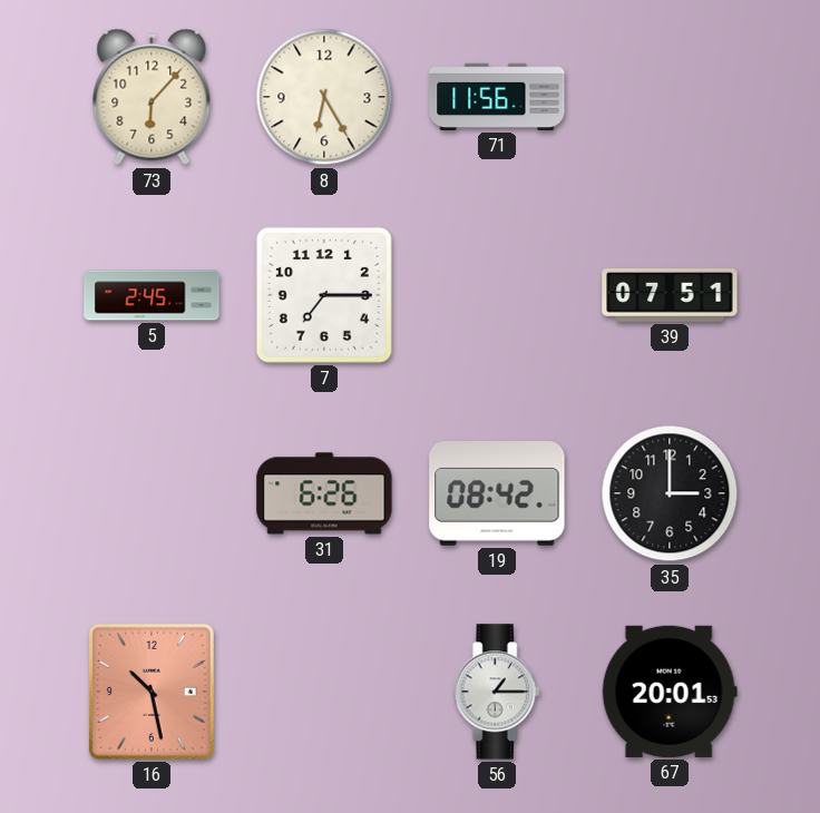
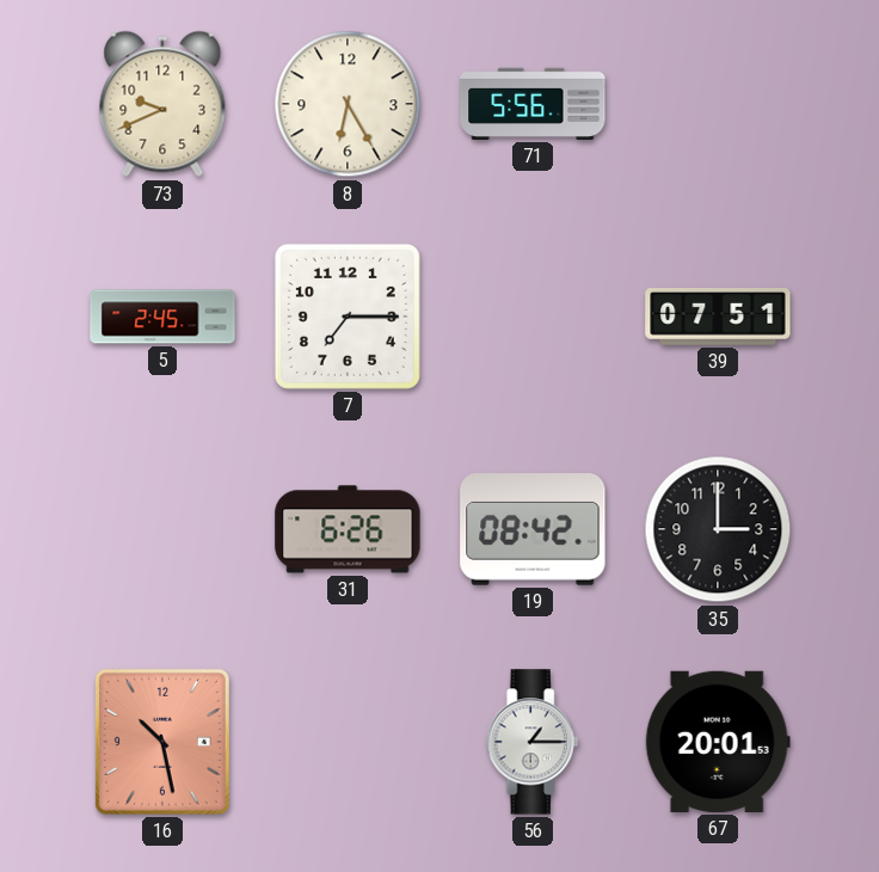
73: 6:07 -> 9:41
71: 11:56 -> 5:56
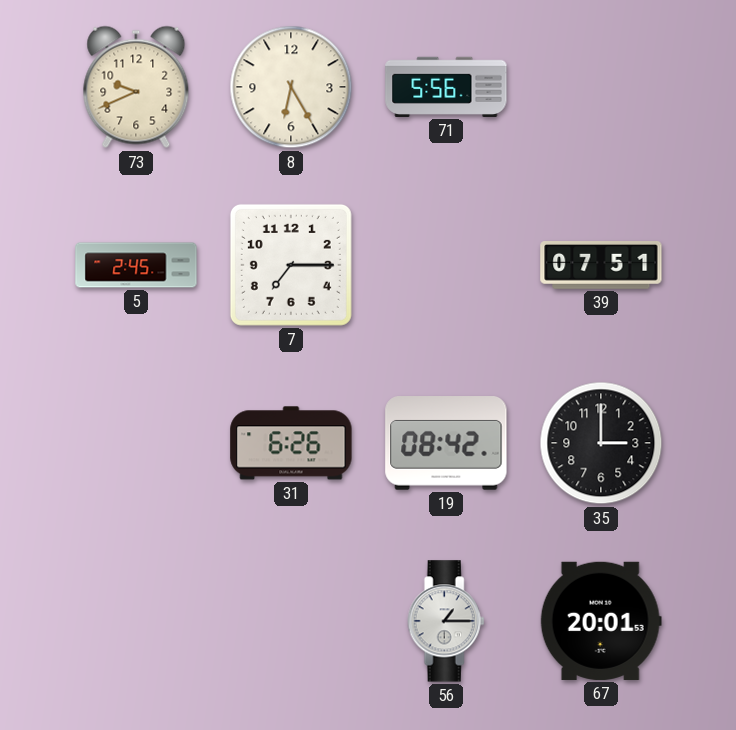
16: 10:28 -> none
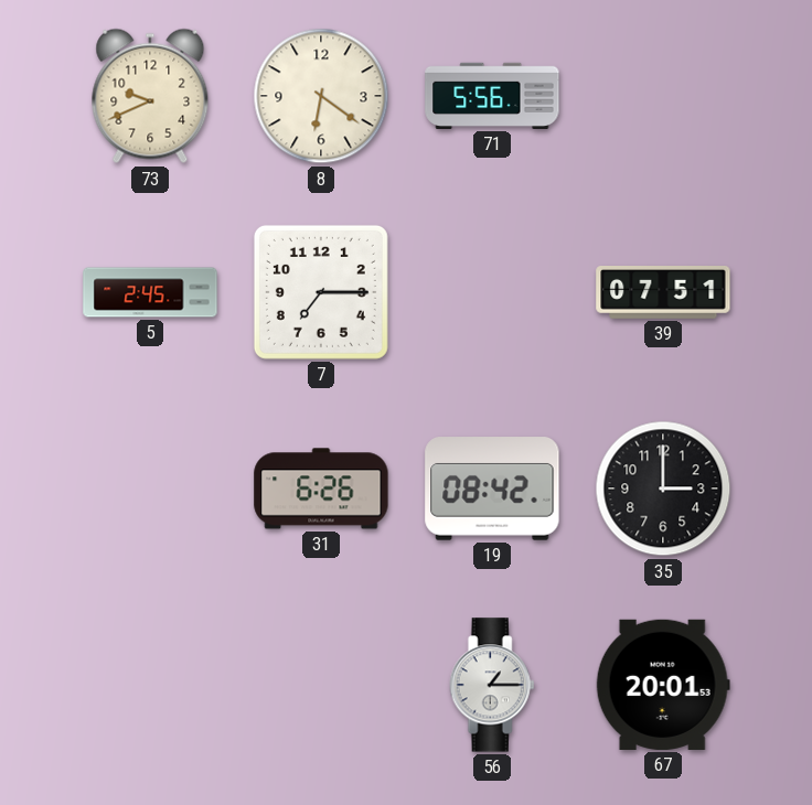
8: 6:25 -> 6:21
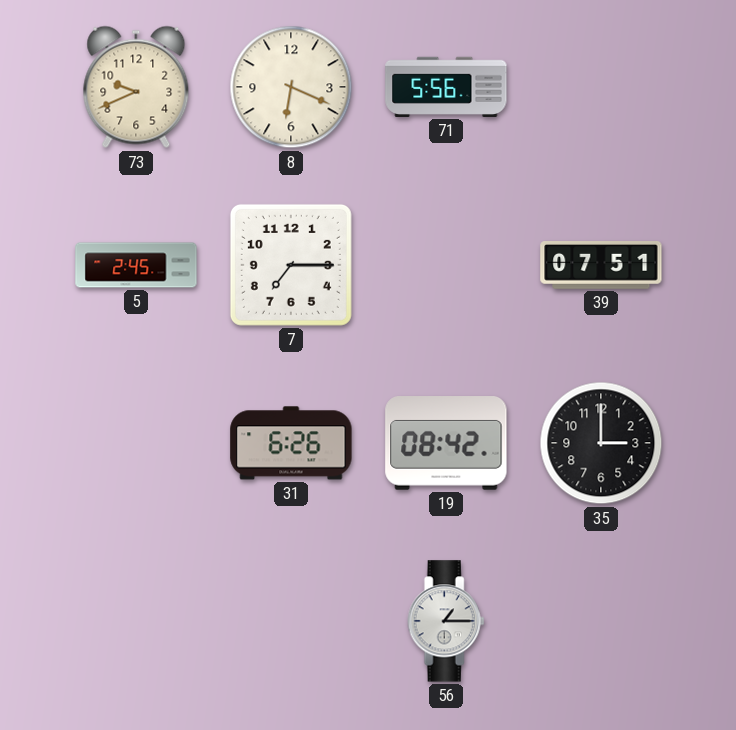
8: 6:21 -> 6:19
67: 20:01 -> none
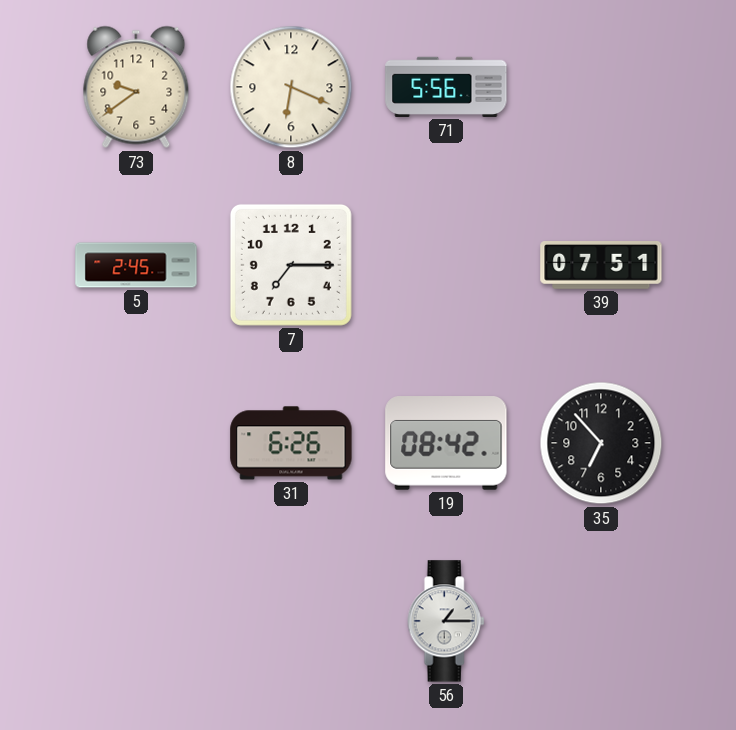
73: 9:41 -> 9:39
35: 3:00 -> 6:53
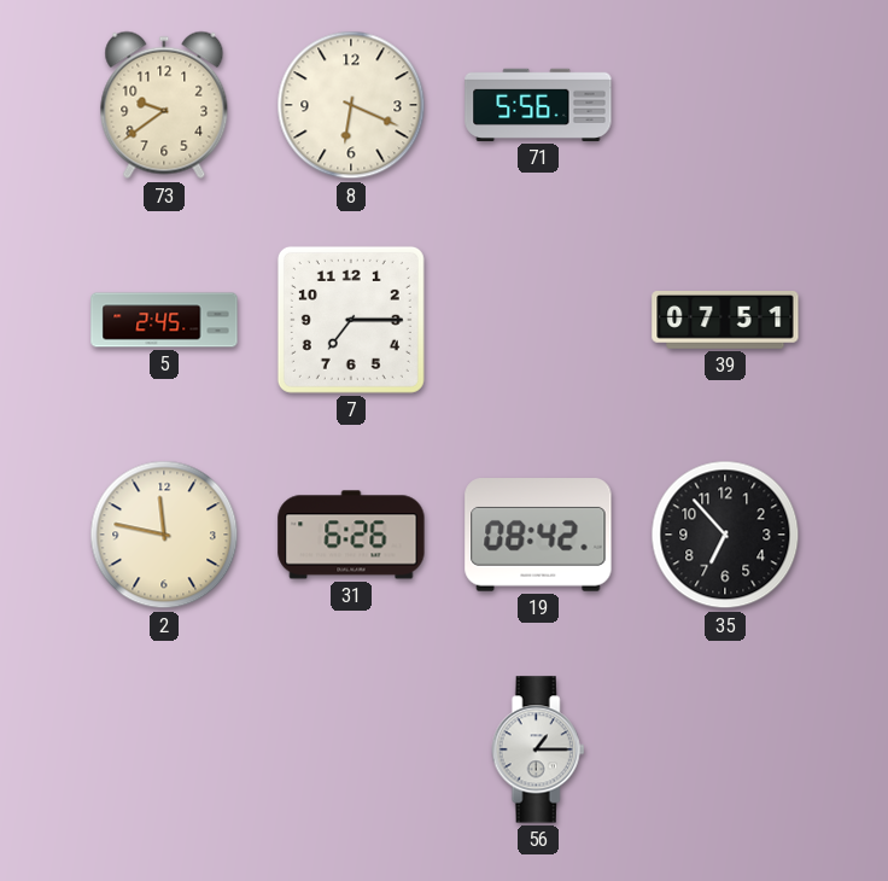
2: none -> 11:47
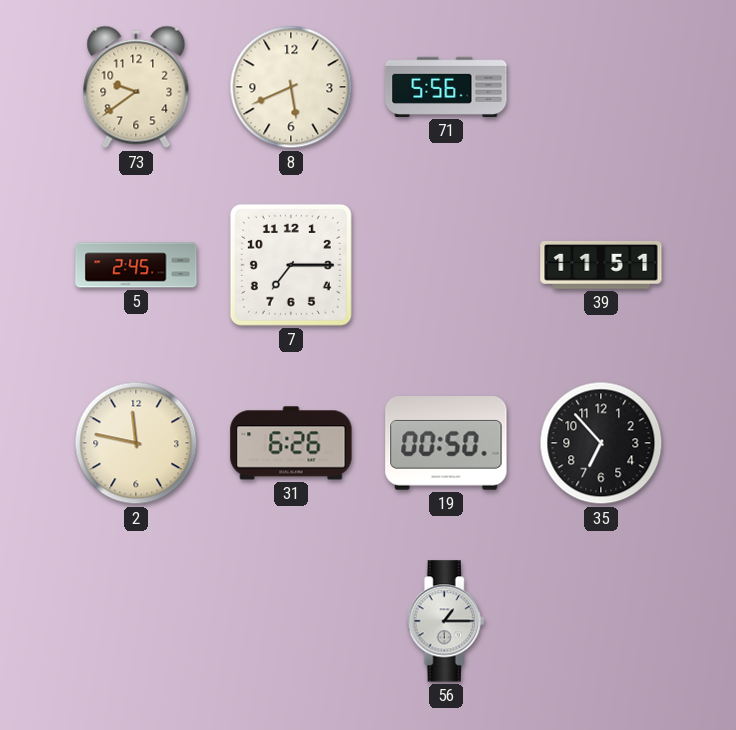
8: 6:19 -> 5:41
39: 07:51 -> 11:51
19: 08:42 -> 00:50
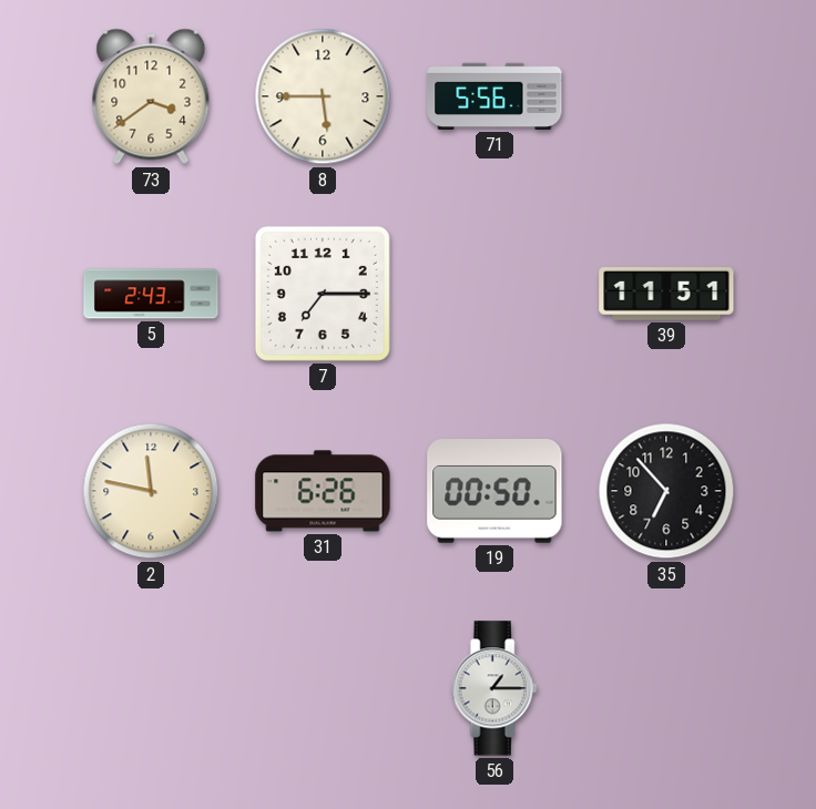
73: 9:39 -> 3:39
8: 5:41 -> 5:45
5: 2:45 -> 2:43
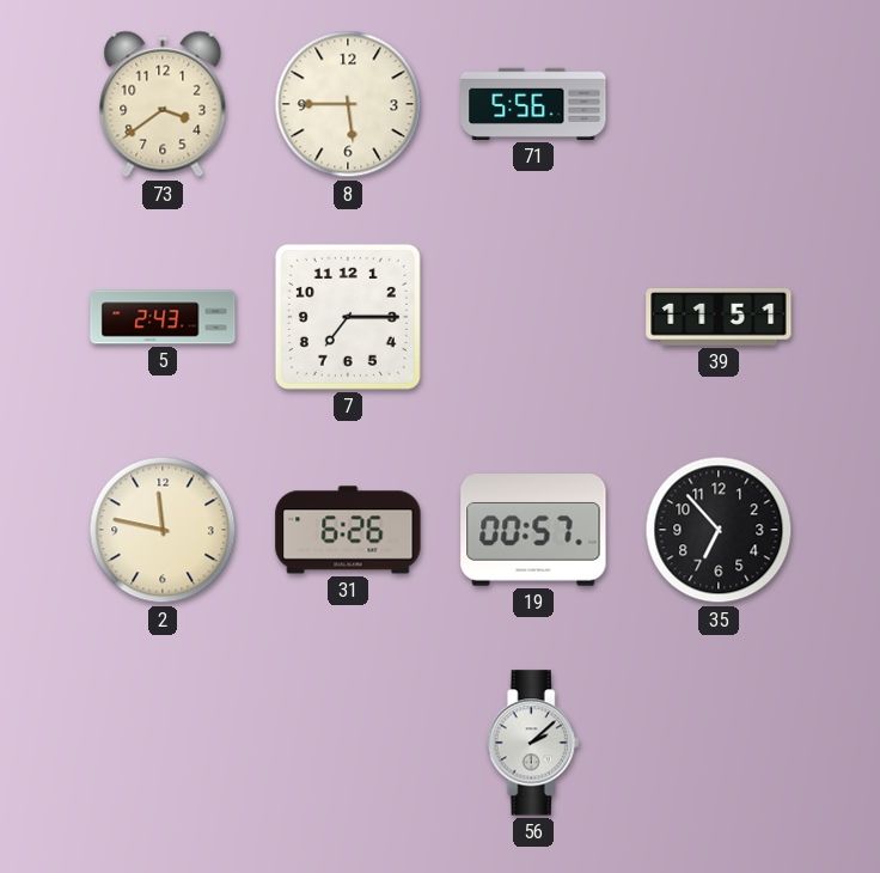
19: 00:50 -> 00:57
56: 1:15 -> 2:08
